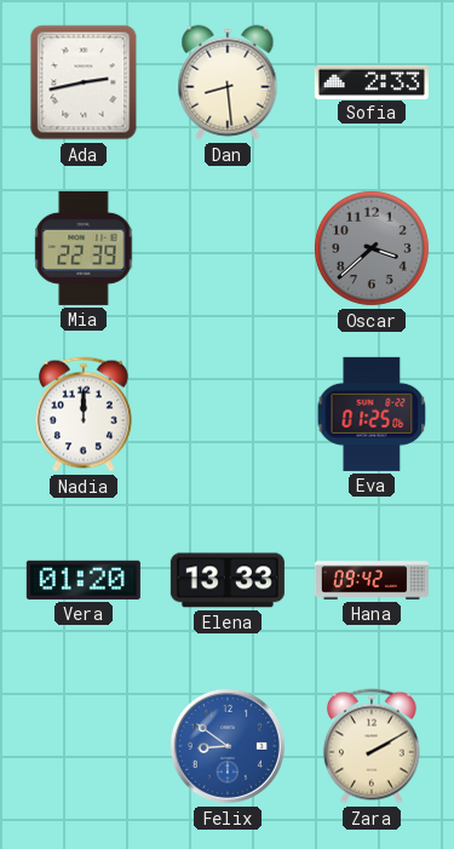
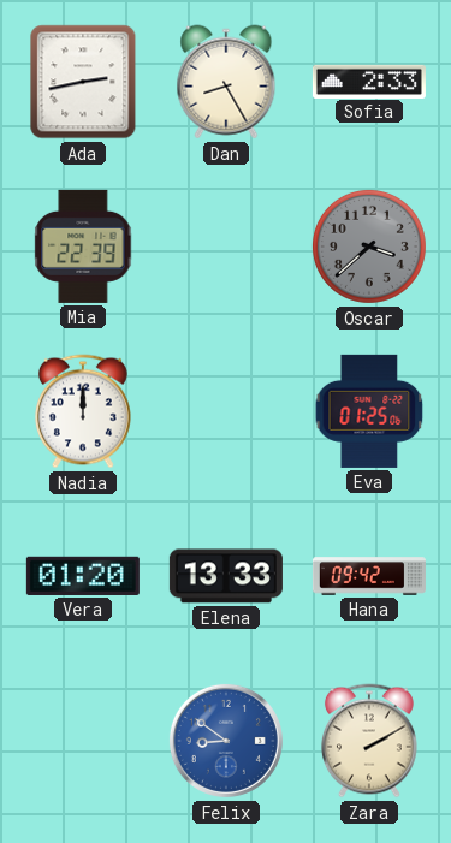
Dan: 8:29 -> 8:25
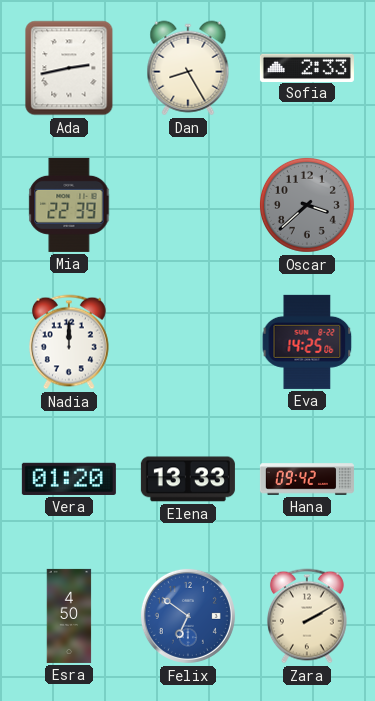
Eva: 01:25 -> 14:25
Esra: none -> 4:50
Felix: 8:51 -> 6:51
